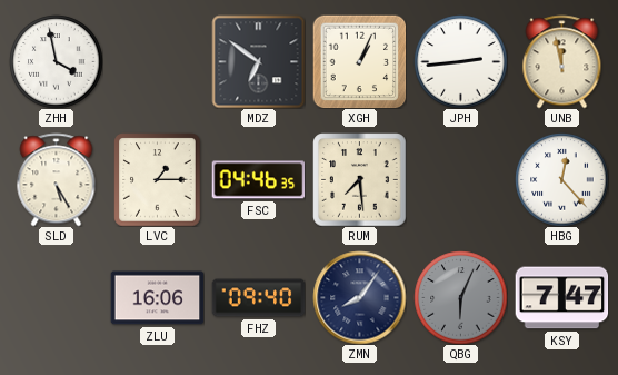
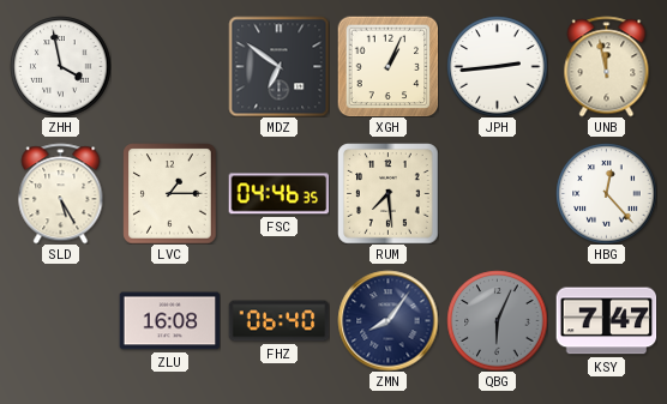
ZLU: 16:06 -> 16:08
FHZ: 09:40 -> 06:40
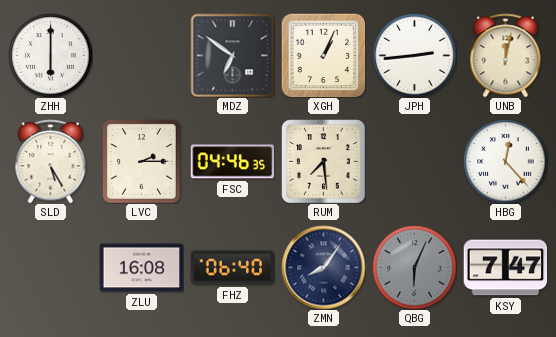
ZHH: 3:58 -> 6:00
UNB: 11:58 -> 12:02
LVC: 1:15 -> 2:15
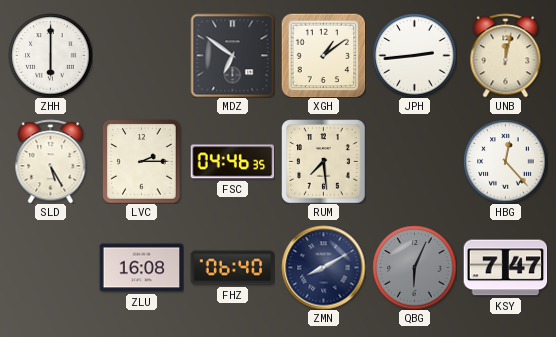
XGH: 1:04 -> 1:09
ZMN: 8:06 -> 8:10
